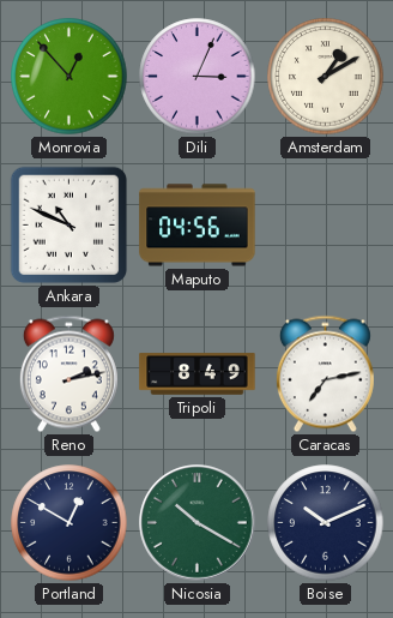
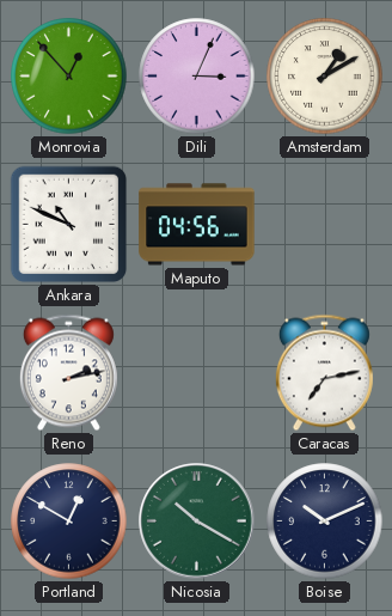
Tripoli: 8:49 -> none
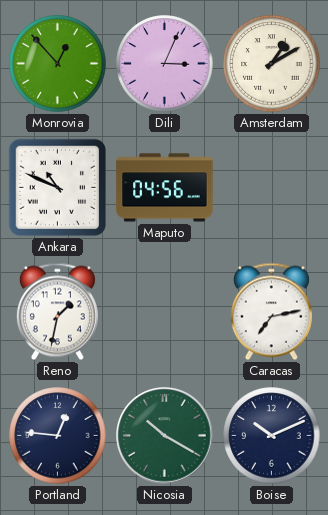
Reno: 2:13 -> 1:32
Portland: 12:50 -> 12:46
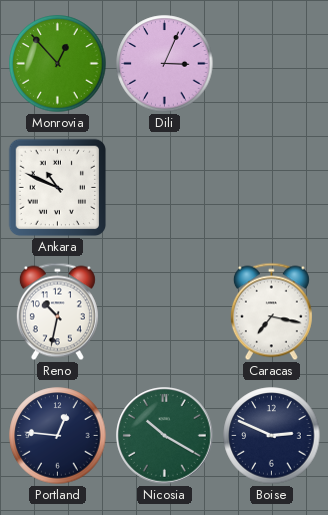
Amsterdam: 1:10 -> none
Maputo: 04:56 -> none
Reno: 1:32 -> 10:32
Caracas: 7:13 -> 7:17
Boise: 10:11 -> 2:49
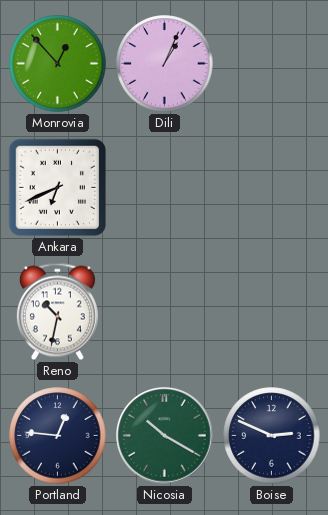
Dili: 3:04 -> 1:04
Ankara: 10:49 -> 6:41
Caracas: 7:17 -> none
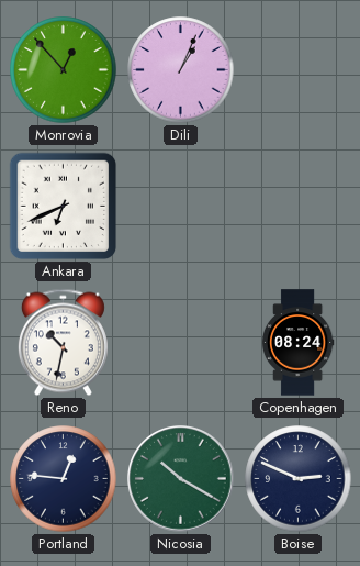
Copenhagen: none -> 08:24
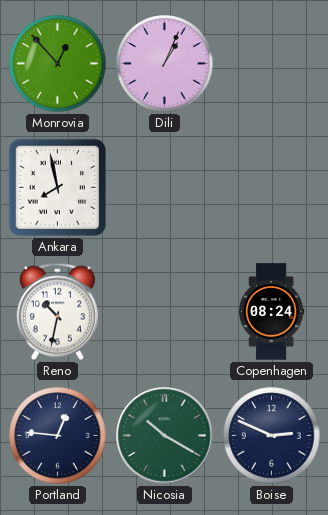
Ankara: 6:41 -> 7:58
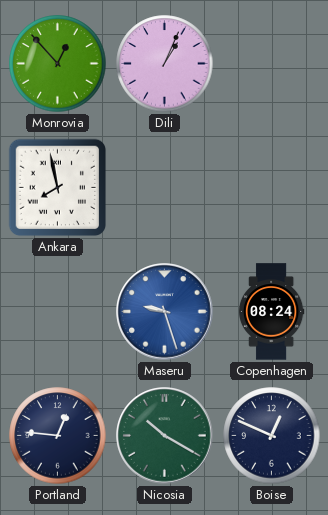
Reno: 10:32 -> none
Maseru: none -> 9:27
Boise: 2:49 -> 12:49
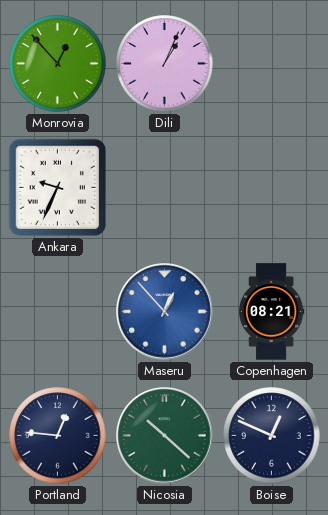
Ankara: 7:58 -> 9:34
Maseru: 9:27 -> 12:53
Copenhagen: 08:24 -> 08:21
Nicosia: 10:20 -> 10:22
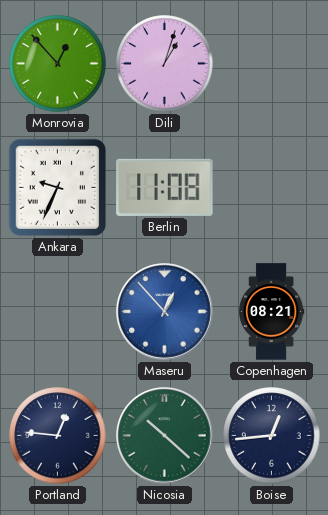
Dili: 1:04 -> 1:03
Berlin: none -> 11:08
Boise: 12:49 -> 12:44
